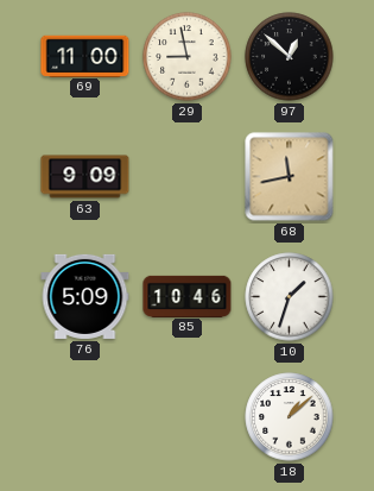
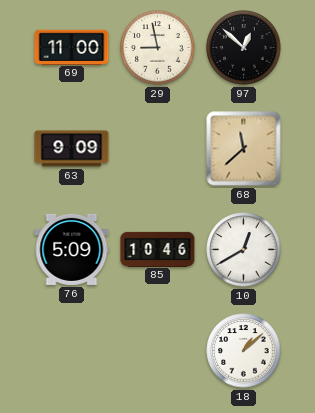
68: 11:43 -> 11:38
10: 1:33 -> 12:40
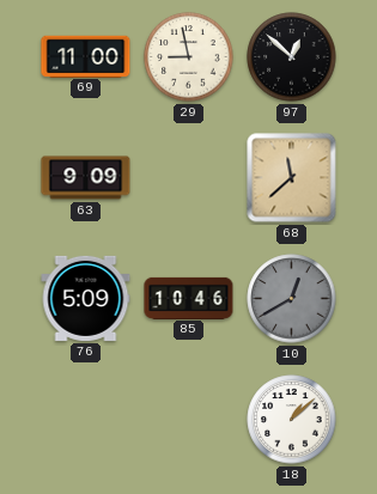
10 dial: white -> grey
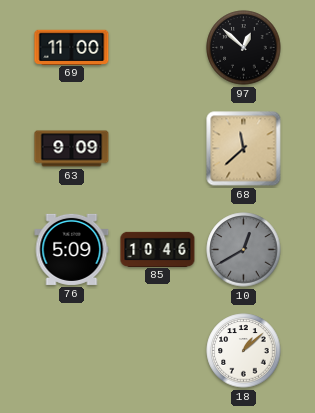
29: 8:58 -> none
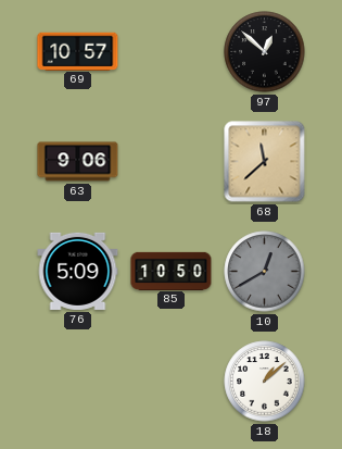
69: 11:00 -> 10:57
63: 9:09 -> 9:06
85: 10:46 -> 10:50
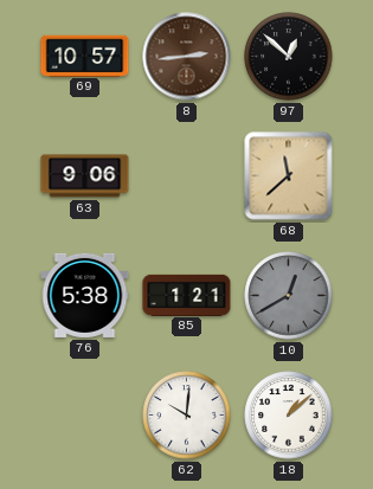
8: none -> 2:44
76: 5:09 -> 5:38
85: 10:50 -> 1:21
62: none -> 10:01
